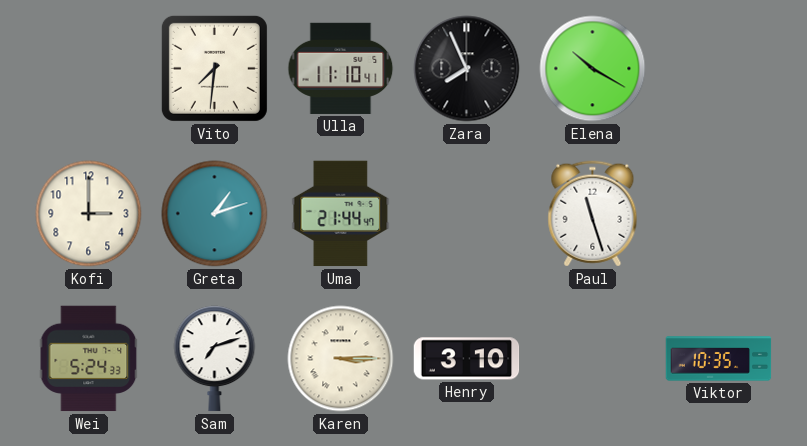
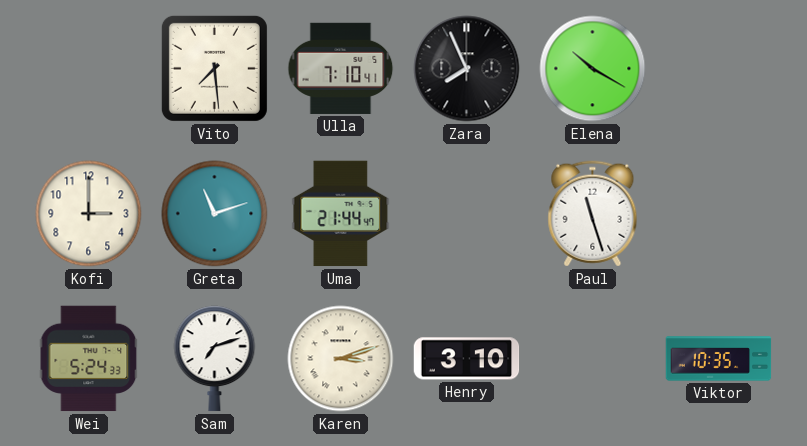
Vito: 7:31 -> 7:29
Ulla: 11:10 -> 7:10
Greta: 1:12 -> 11:12
Karen: 3:15 -> 3:12
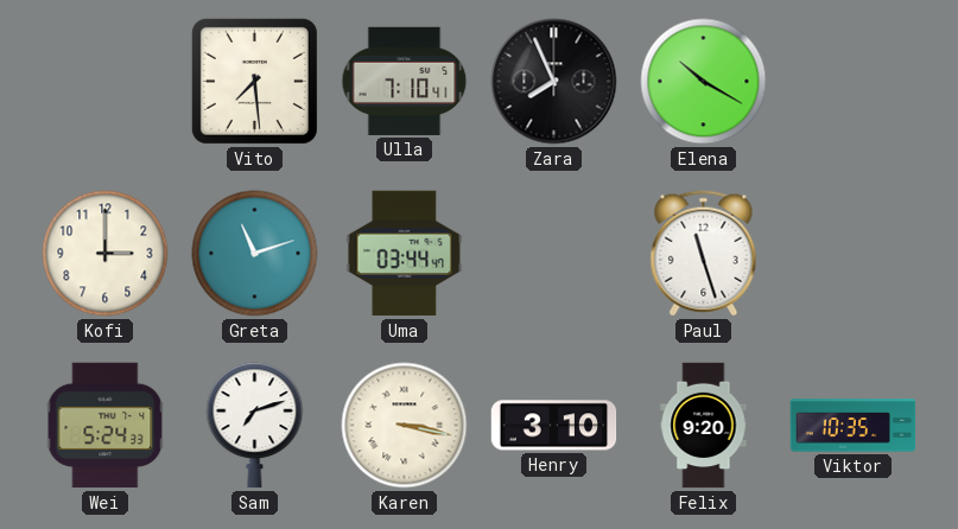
Uma: 21:44 -> 03:44
Karen: 3:12 -> 3:17
Felix: none -> 9:20
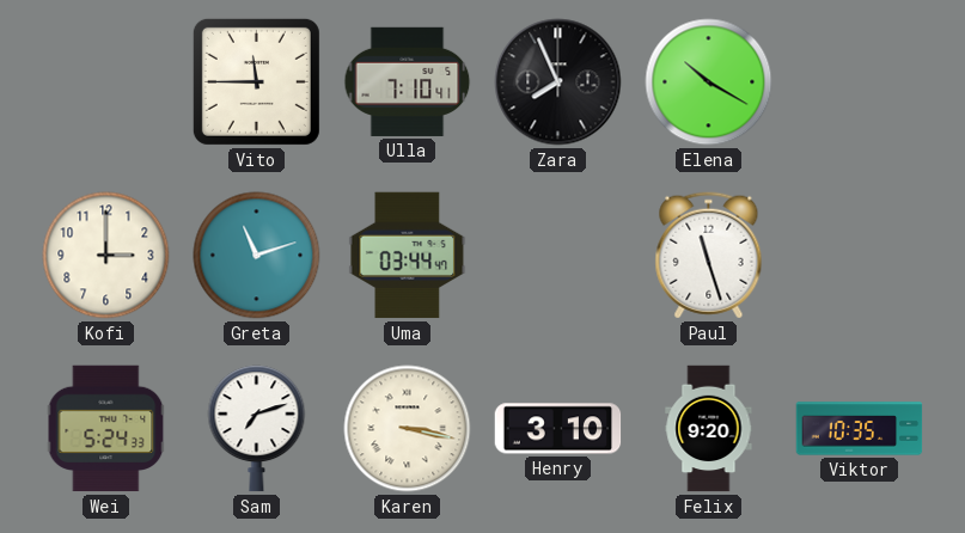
Vito: 7:29 -> 11:45
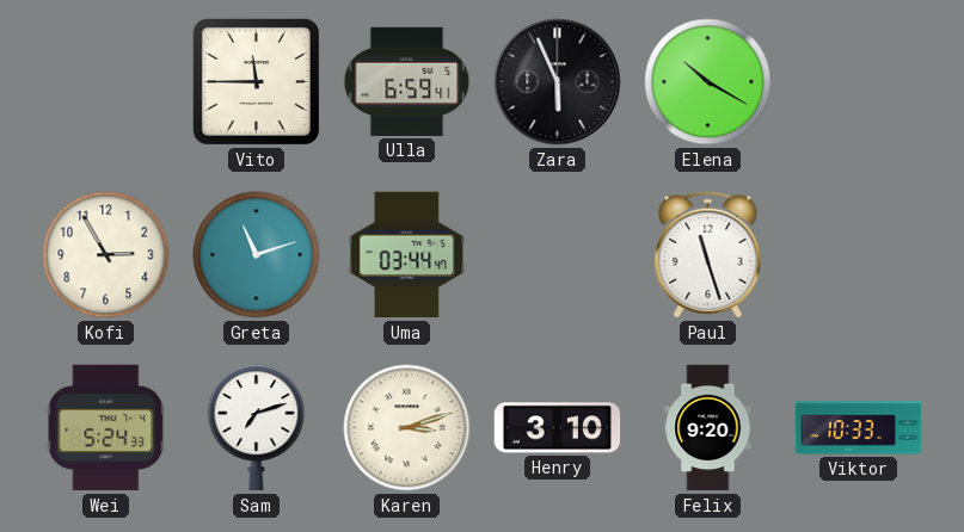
Ulla: 7:10 -> 6:59
Zara: 7:56 -> 5:56
Kofi: 3:00 -> 2:55
Karen: 3:17 -> 3:12
Viktor: 10:35 -> 10:33
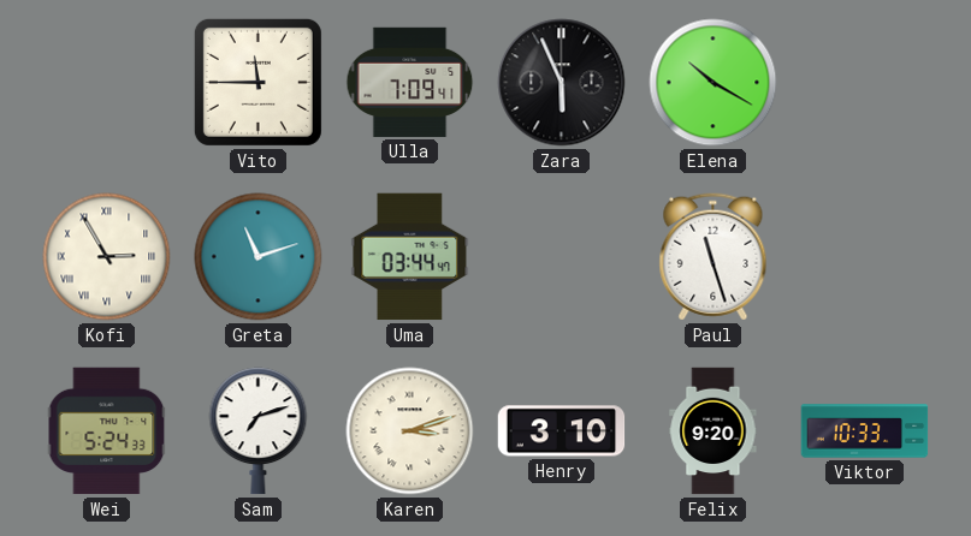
Ulla: 6:59 -> 7:09
Kofi numerals: Arabic -> Roman
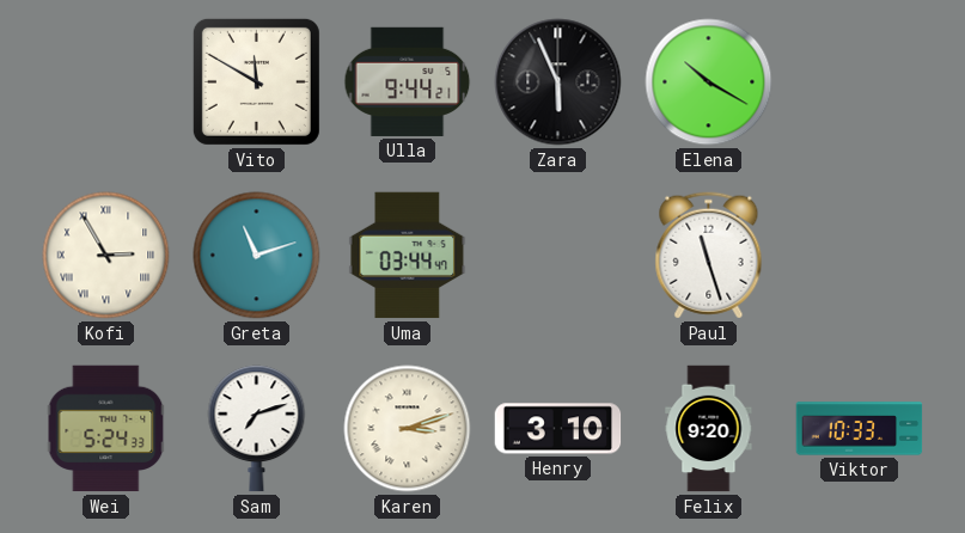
Vito: 11:45 -> 11:50
Ulla: 7:09 -> 9:44
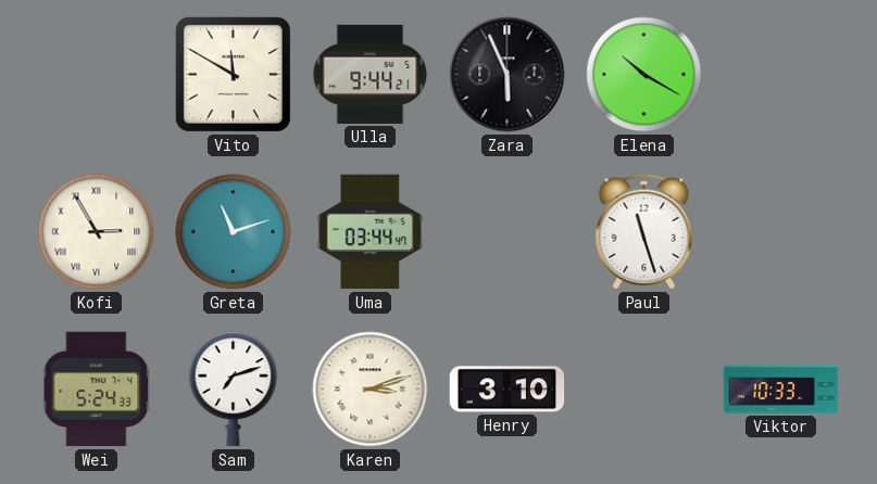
Felix: 9:20 -> none
